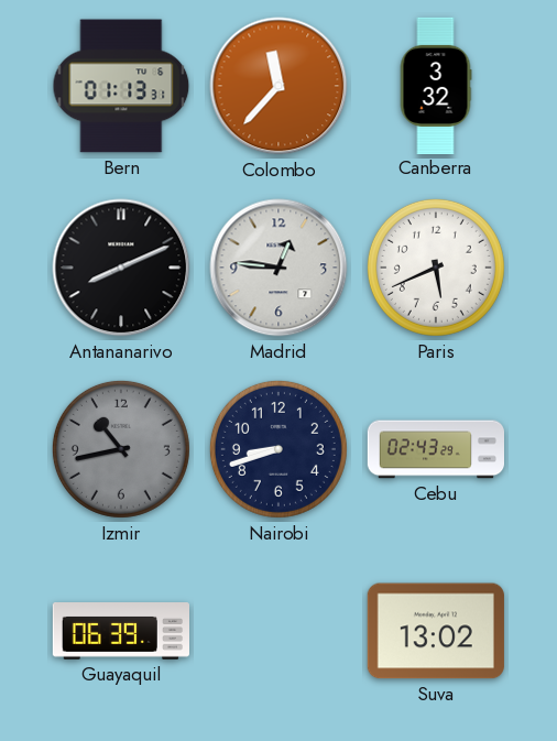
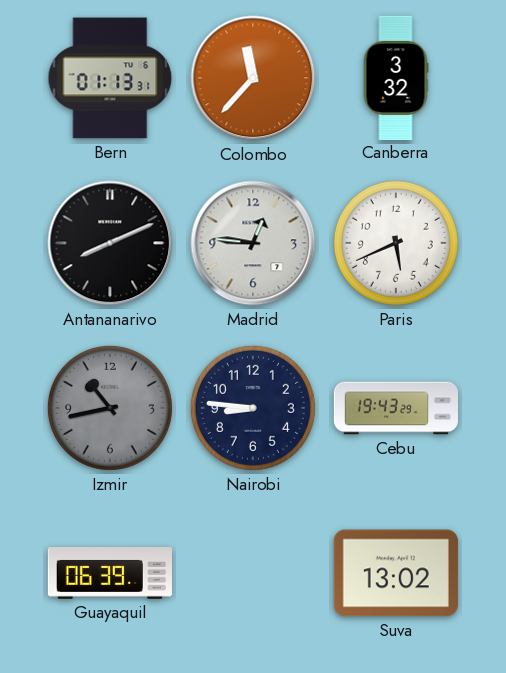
Nairobi: 8:42 -> 8:46
Cebu: 02:43 -> 19:43
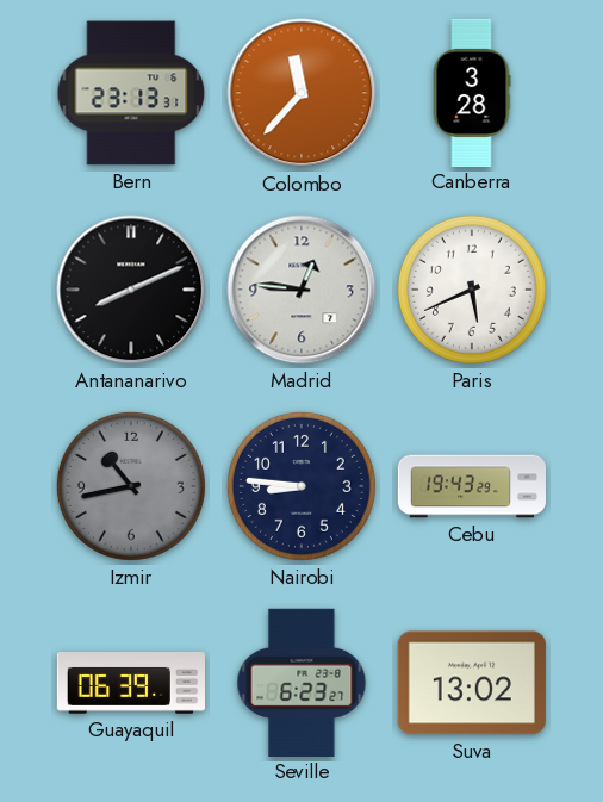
Bern: 01:13 -> 23:13
Canberra: 3:32 -> 3:28
Seville: none -> 6:23
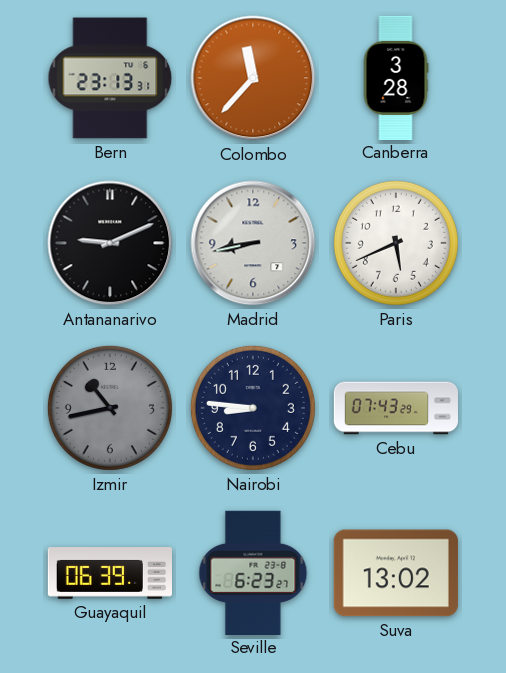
Antananarivo: 8:11 -> 9:11
Madrid: 12:46 -> 8:43
Cebu: 19:43 -> 07:43
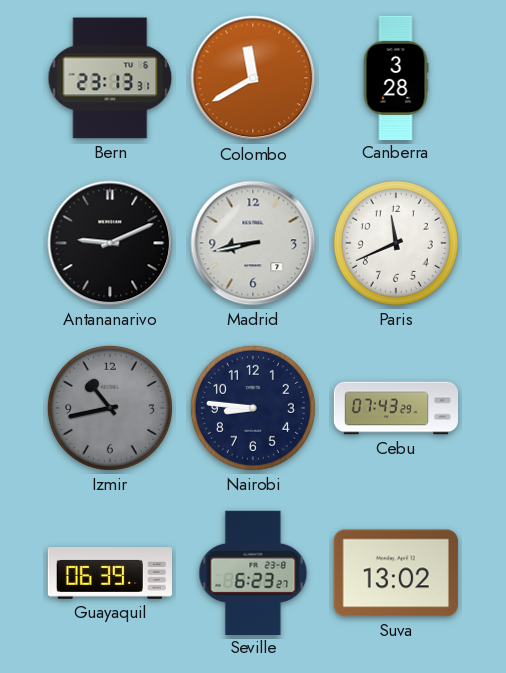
Colombo: 11:37 -> 11:40
Paris: 5:41 -> 11:41
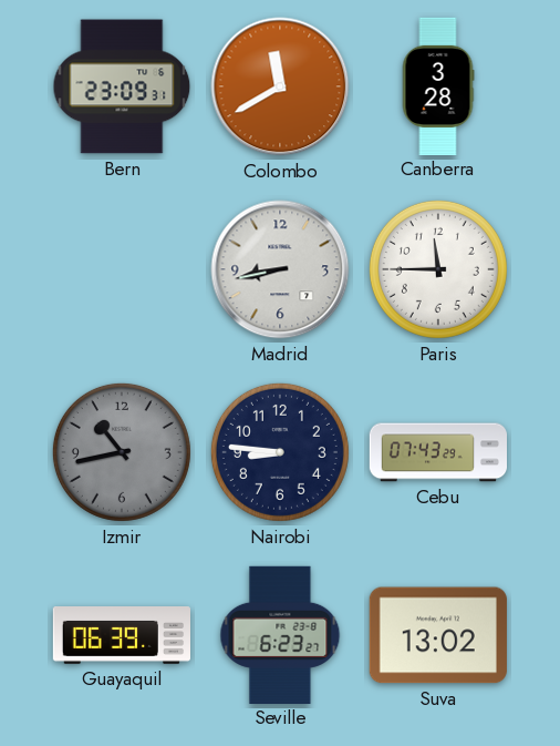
Bern: 23:13 -> 23:09
Antananarivo: 9:11 -> none
Paris: 11:41 -> 11:45
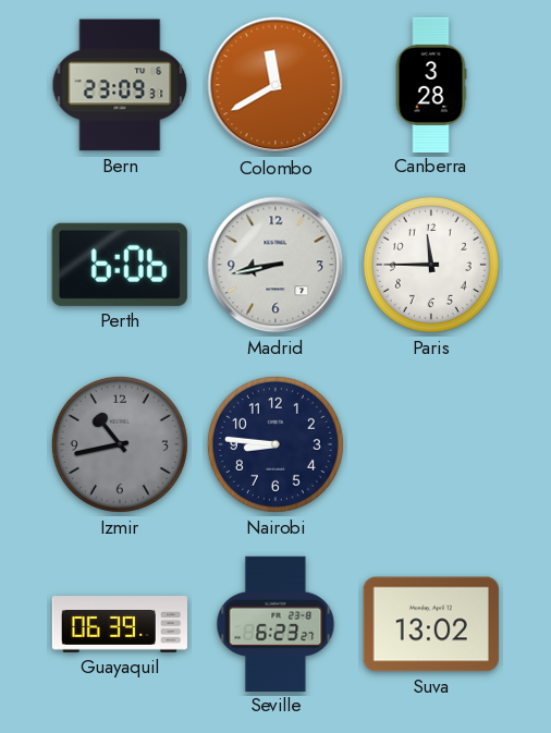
Perth: none -> 6:06
Cebu: 07:43 -> none
